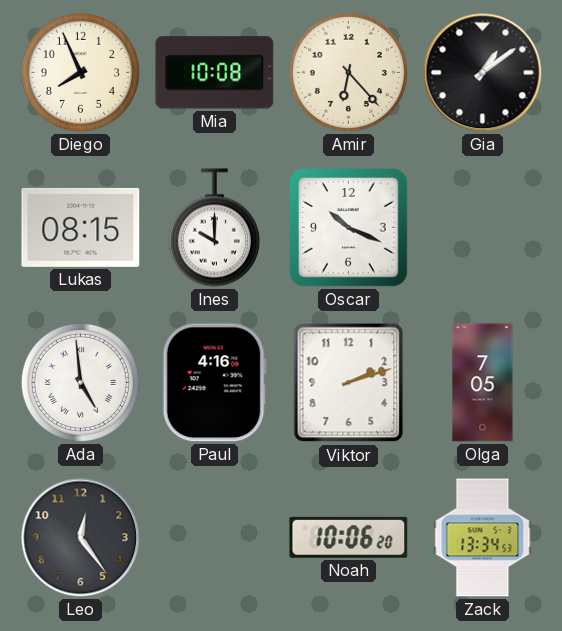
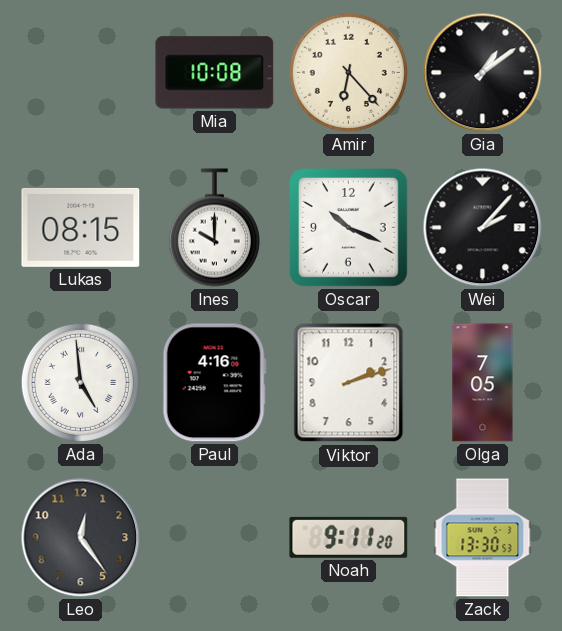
Diego: 7:56 -> none
Wei: none -> 2:07
Noah: 10:06 -> 9:11
Zack: 13:34 -> 13:30
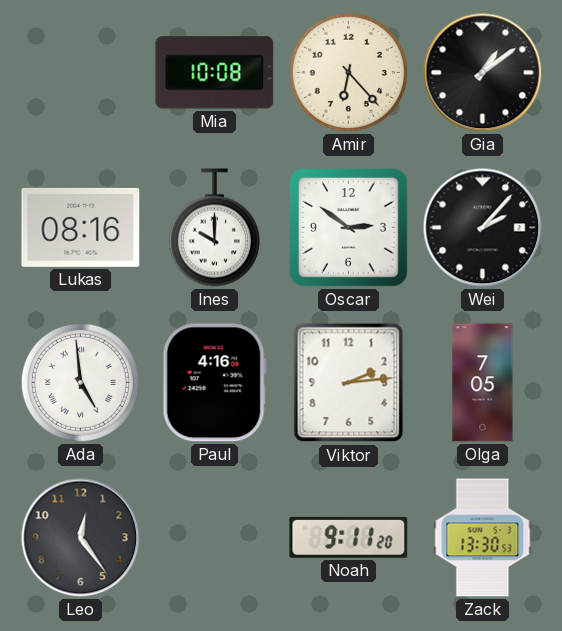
Lukas: 08:15 -> 08:16
Oscar: 10:19 -> 2:51
Viktor: 2:12 -> 2:14
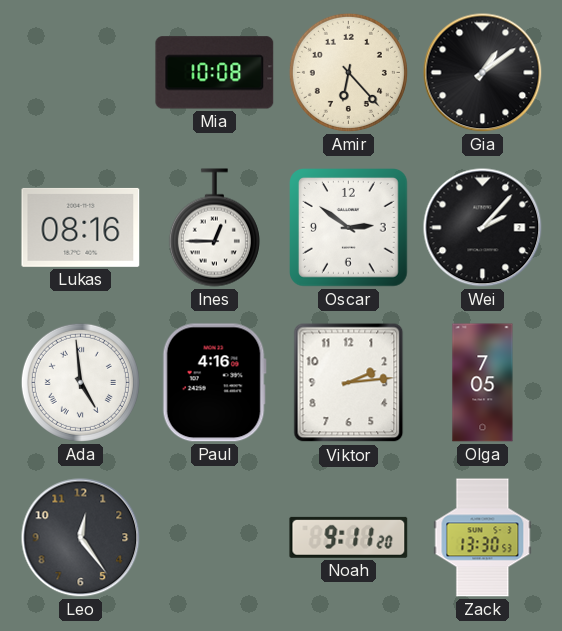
Ines: 10:00 -> 12:45
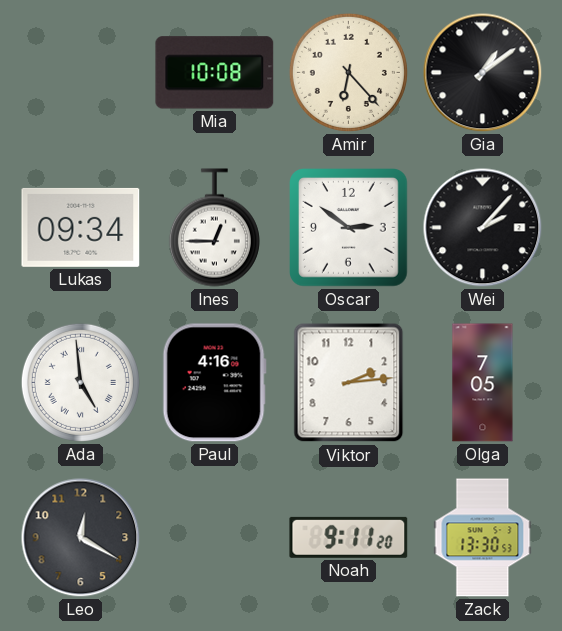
Lukas: 08:16 -> 09:34
Leo: 12:24 -> 12:20
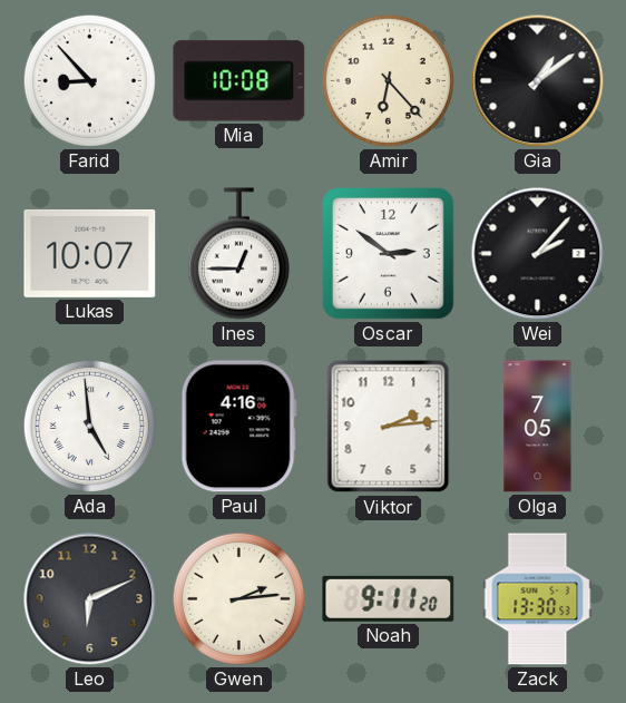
Farid: none -> 8:53
Lukas: 09:34 -> 10:07
Leo: 12:20 -> 6:11
Gwen: none -> 2:14
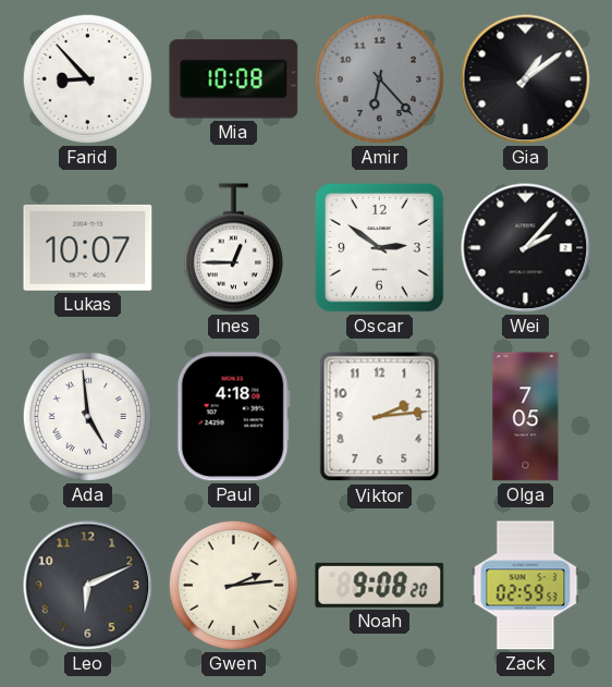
Amir dial: cream -> grey
Paul: 4:16 -> 4:18
Noah: 9:11 -> 9:08
Zack: 13:30 -> 02:59
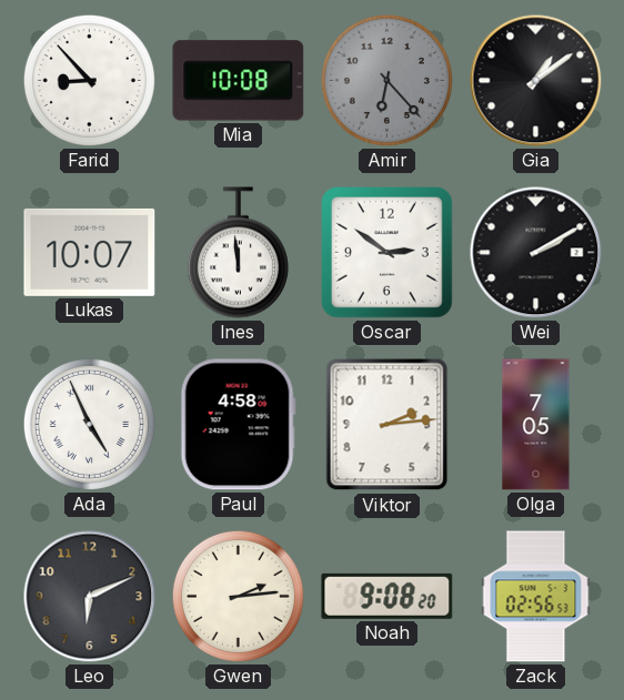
Ines: 12:45 -> 11:59
Wei: 2:07 -> 2:10
Ada: 4:59 -> 4:56
Paul: 4:18 -> 4:58
Zack: 02:59 -> 02:56
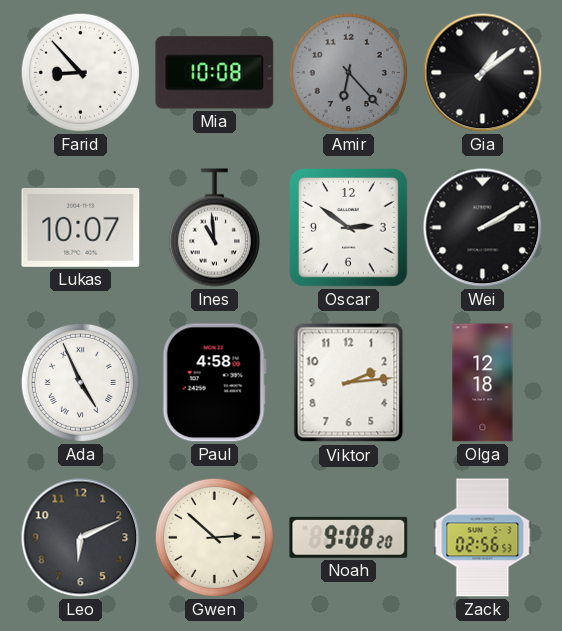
Ines: 11:59 -> 10:59
Olga: 7:05 -> 12:18
Gwen: 2:14 -> 2:52
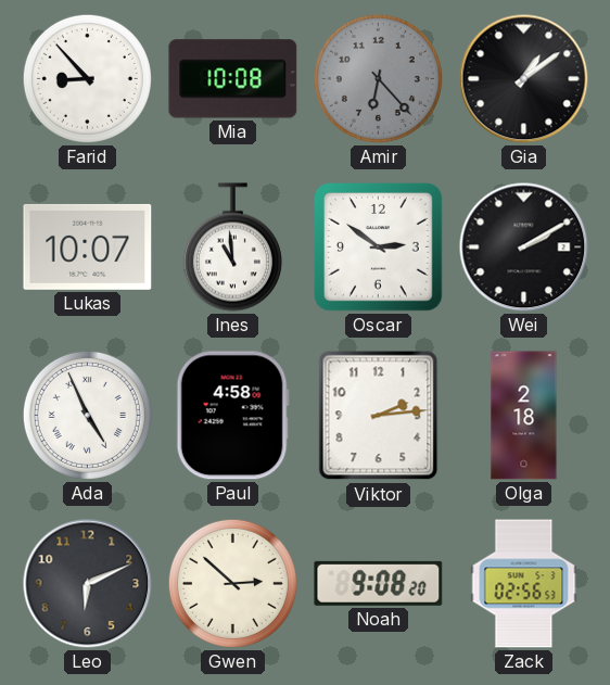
Olga: 12:18 -> 2:18
